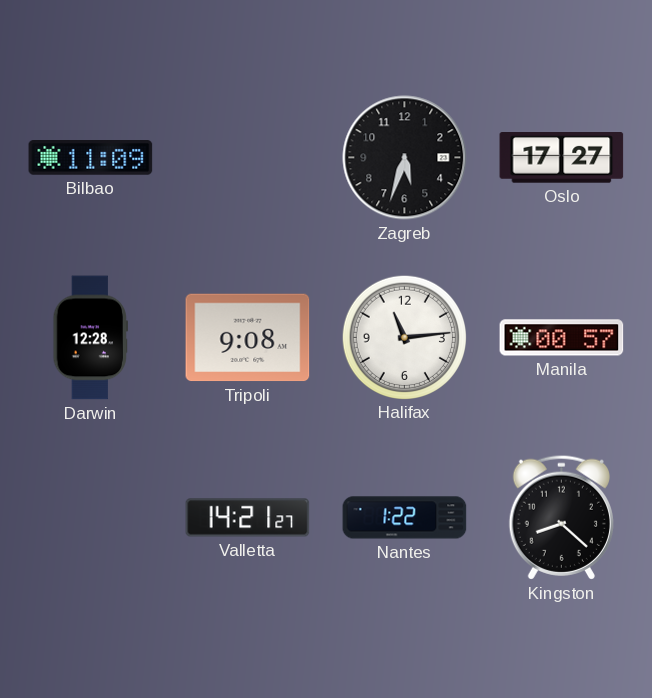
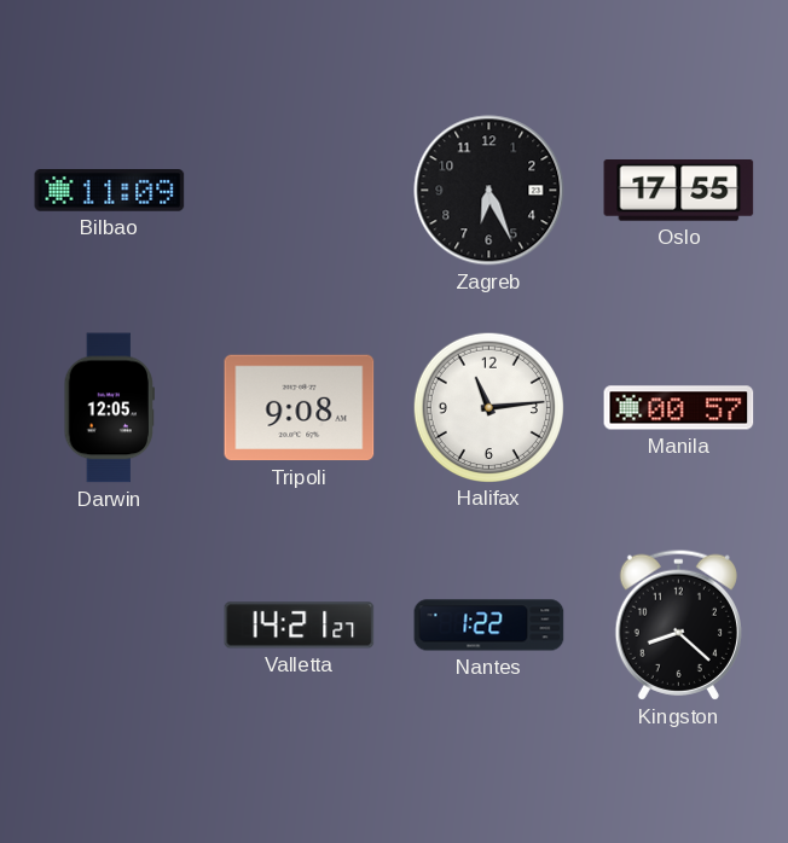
Zagreb: 5:33 -> 6:26
Oslo: 17:27 -> 17:55
Darwin: 12:28 -> 12:05
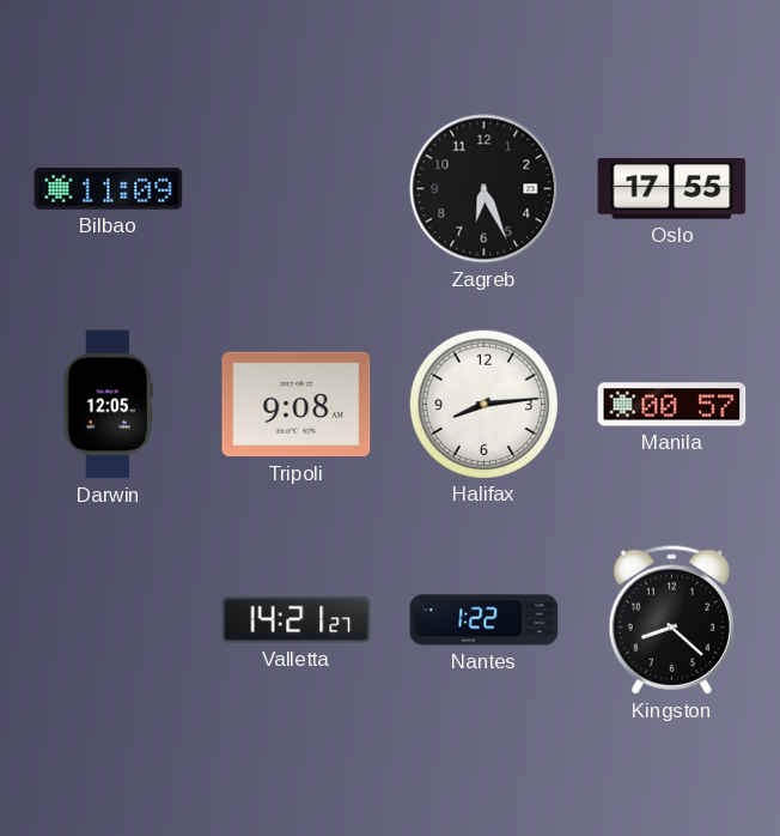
Halifax: 11:14 -> 8:14
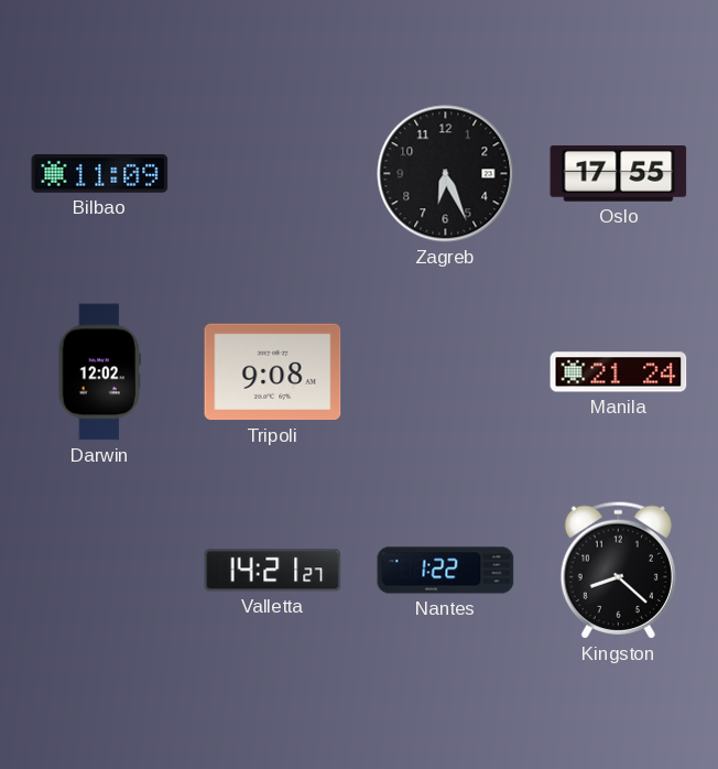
Darwin: 12:05 -> 12:02
Halifax: 8:14 -> none
Manila: 00:57 -> 21:24
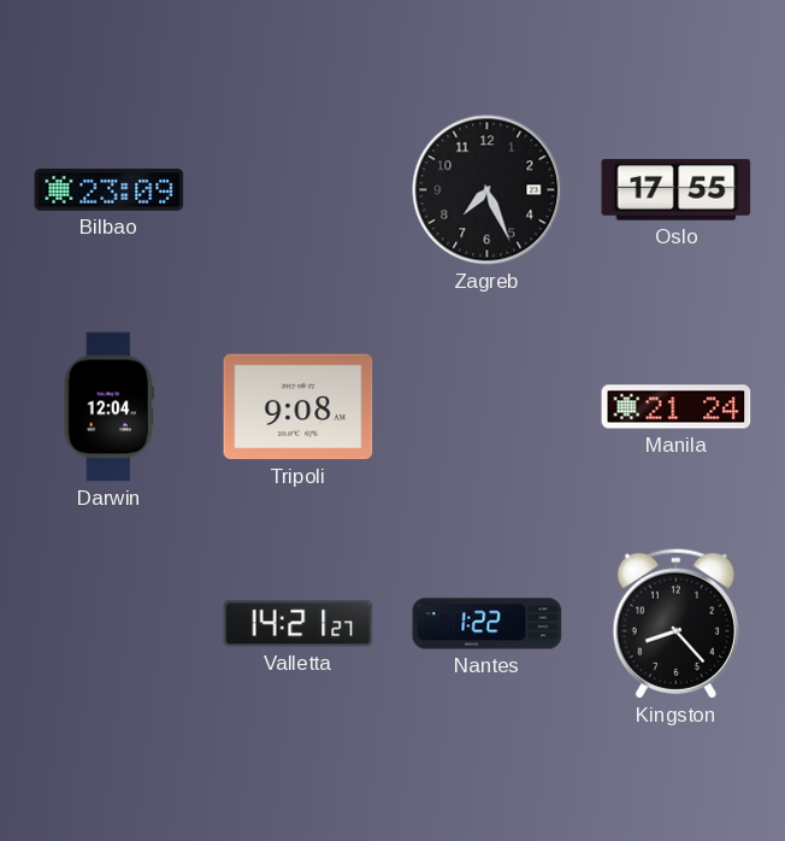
Bilbao: 11:09 -> 23:09
Zagreb: 6:26 -> 7:26
Darwin: 12:02 -> 12:04
Kingston: 8:22 -> 8:23
